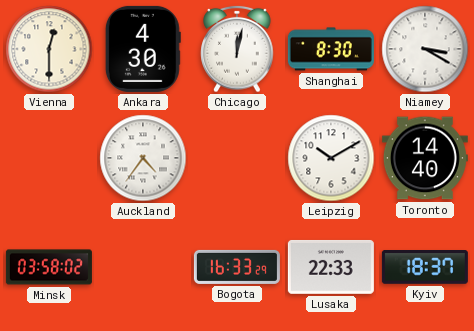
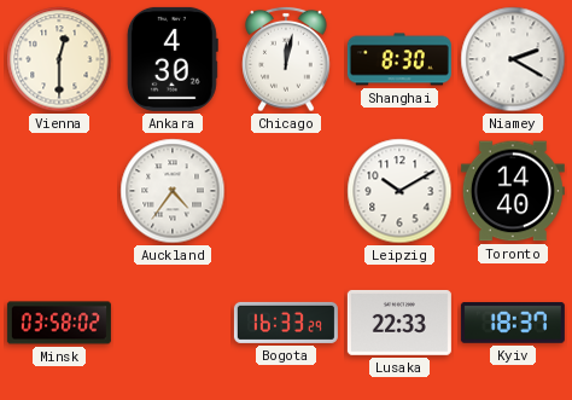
Niamey: 3:20 -> 2:20
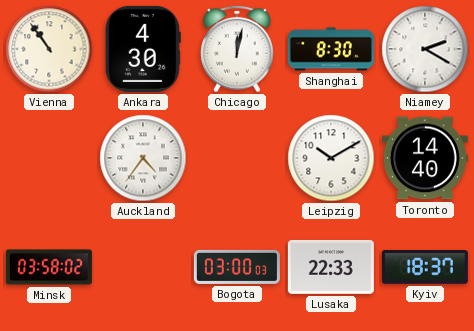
Vienna: 12:30 -> 10:54
Bogota: 16:33 -> 03:00
